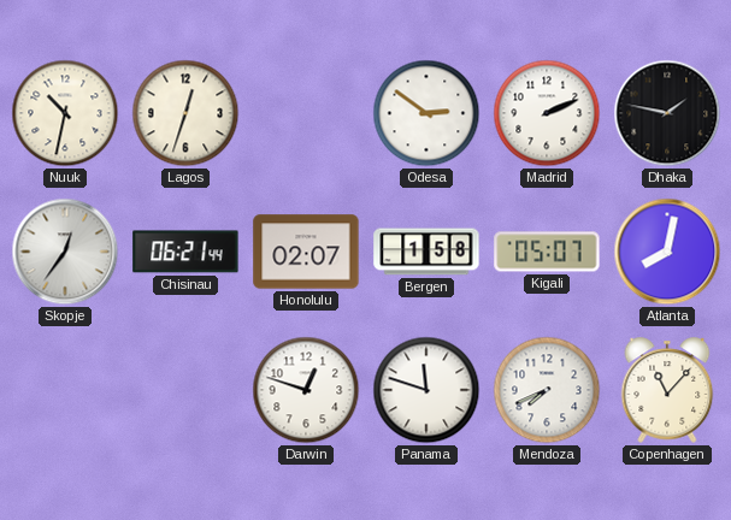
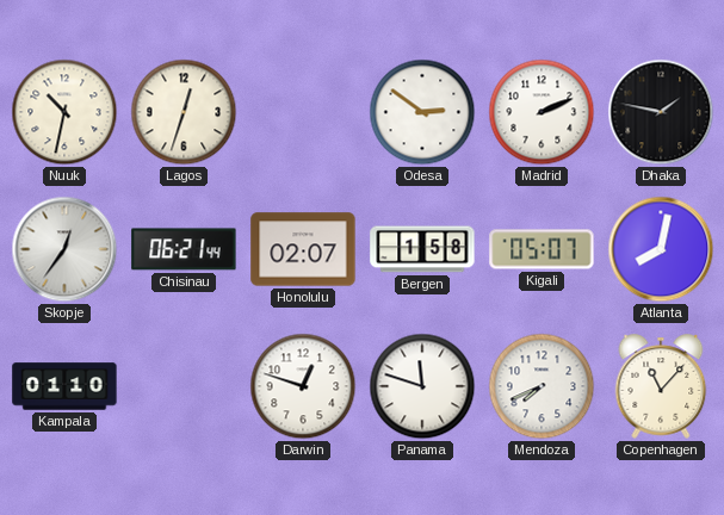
Kampala: none -> 01:10
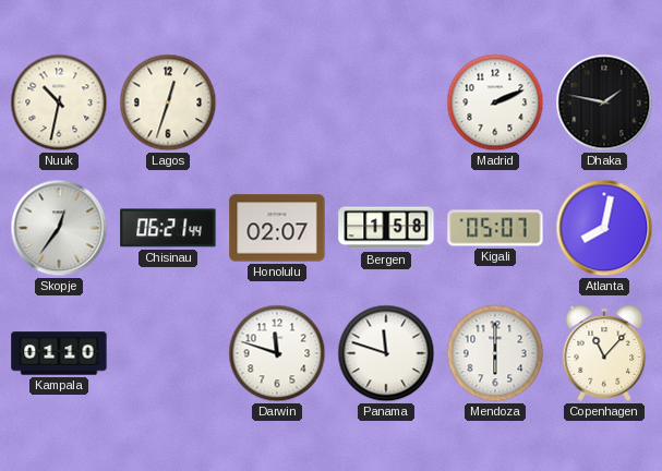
Odesa: 2:51 -> none
Darwin: 12:48 -> 11:48
Mendoza: 7:41 -> 6:00
